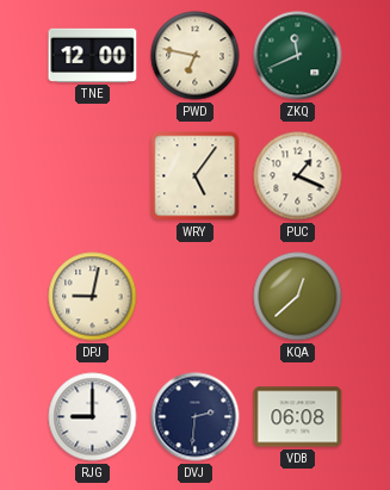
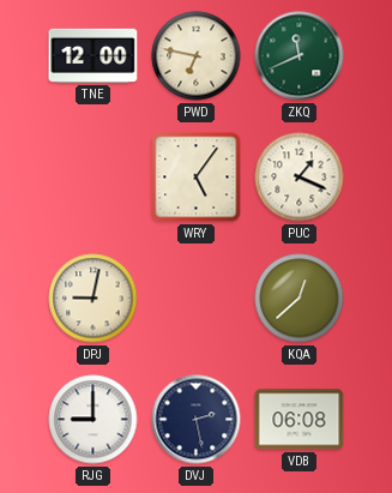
DVJ: 2:31 -> 2:28
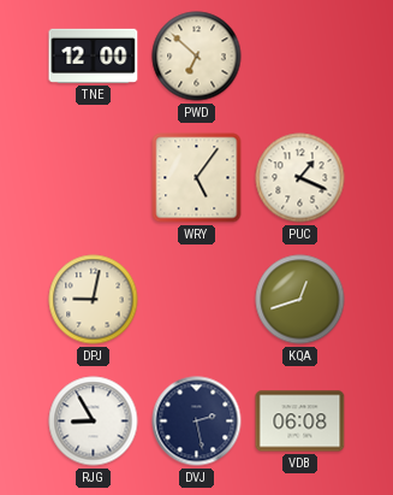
PWD: 6:47 -> 6:52
ZKQ: 11:41 -> none
KQA: 12:38 -> 12:42
RJG: 9:00 -> 8:55
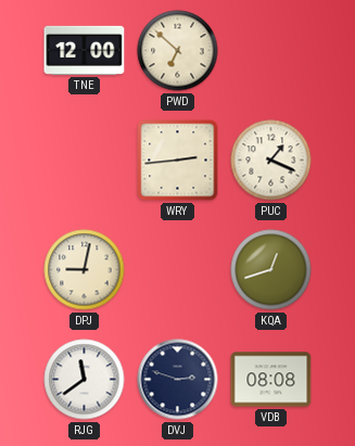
WRY: 5:06 -> 2:44
RJG: 8:55 -> 11:39
DVJ: 2:28 -> 2:48
VDB: 06:08 -> 08:08
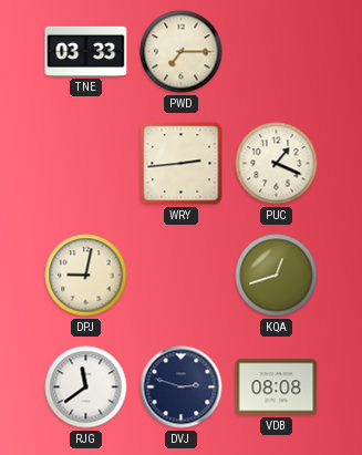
TNE: 12:00 -> 03:33
PWD: 6:52 -> 7:15
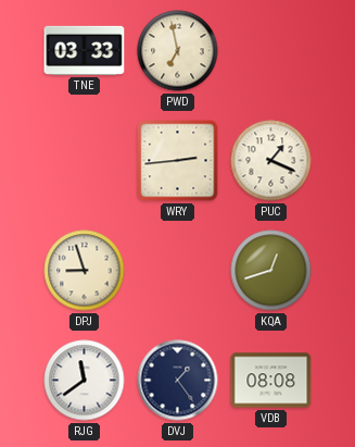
PWD: 7:15 -> 6:58
DPJ: 9:02 -> 8:57
DVJ: 2:48 -> 1:24
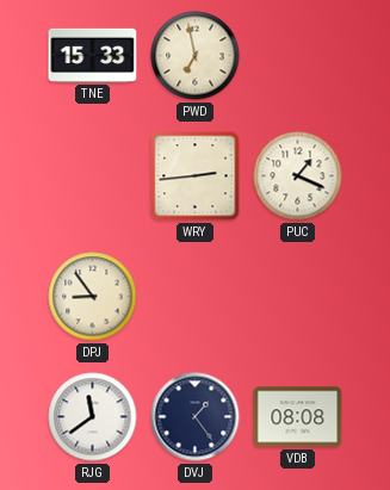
TNE: 03:33 -> 15:33
DPJ: 8:57 -> 8:54
KQA: 12:42 -> none
